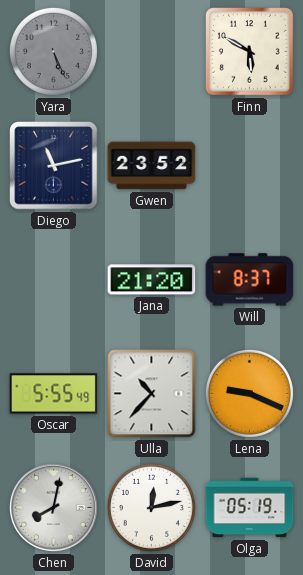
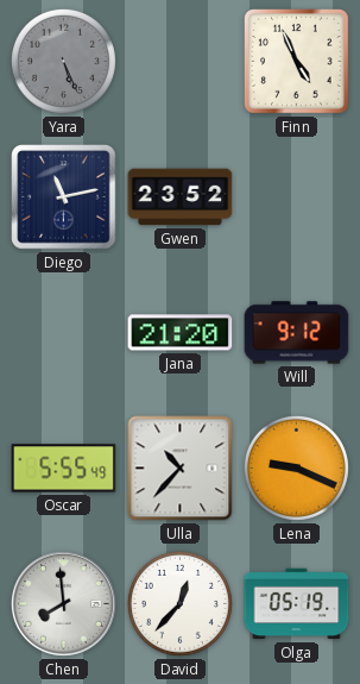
Finn: 5:50 -> 4:56
Will: 8:37 -> 9:12
Chen: 8:02 -> 7:59
David: 12:13 -> 12:37
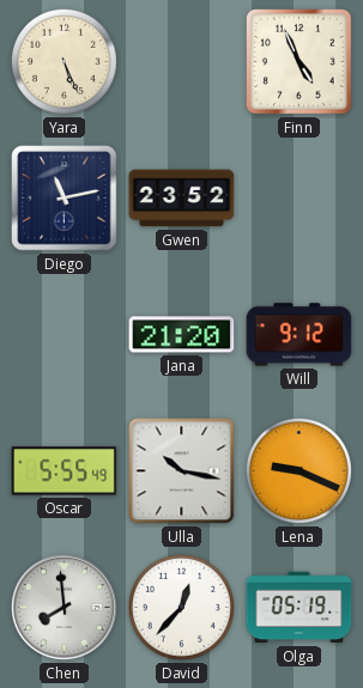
Yara dial: grey -> cream
Ulla: 10:37 -> 10:17
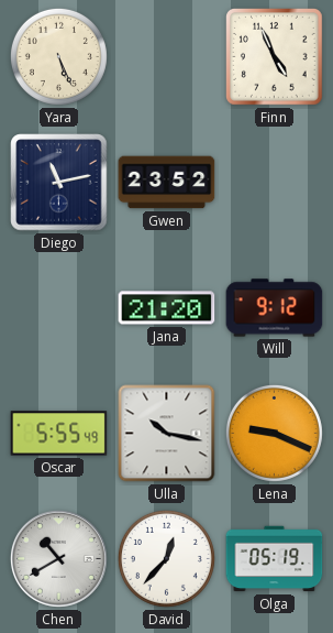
Chen: 7:59 -> 10:40
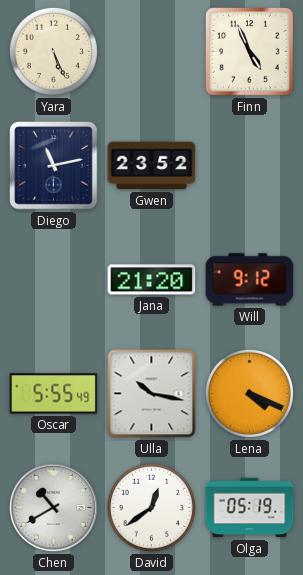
Lena: 9:19 -> 4:19
David: 12:37 -> 12:39
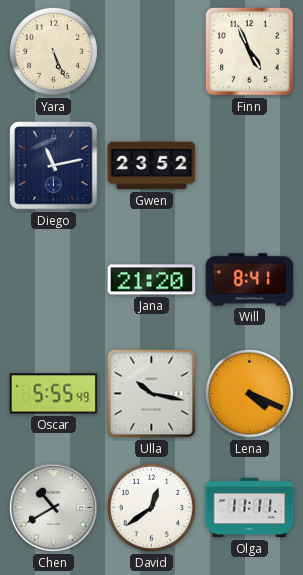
Will: 9:12 -> 8:41
Olga: 05:19 -> 11:11
